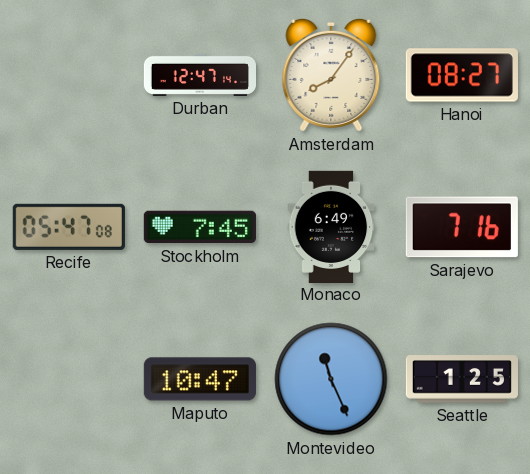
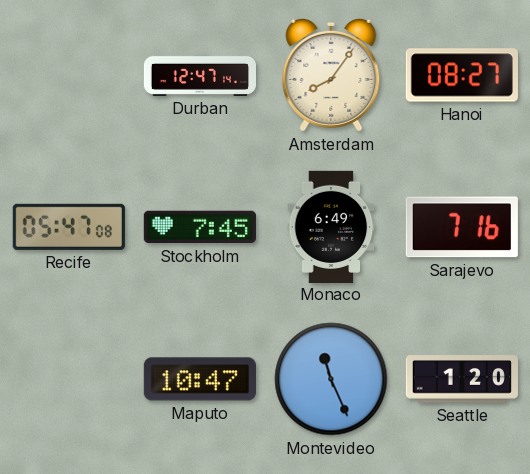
Seattle: 1:25 -> 1:20
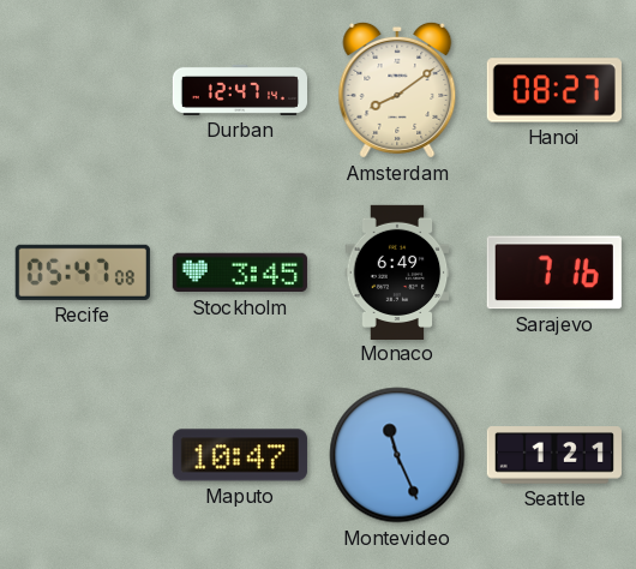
Amsterdam: 8:06 -> 8:09
Stockholm: 7:45 -> 3:45
Seattle: 1:20 -> 1:21
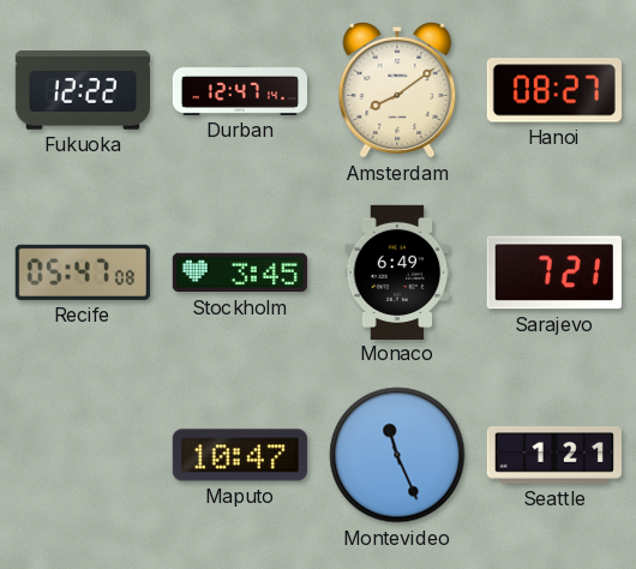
Fukuoka: none -> 12:22
Sarajevo: 7:16 -> 7:21
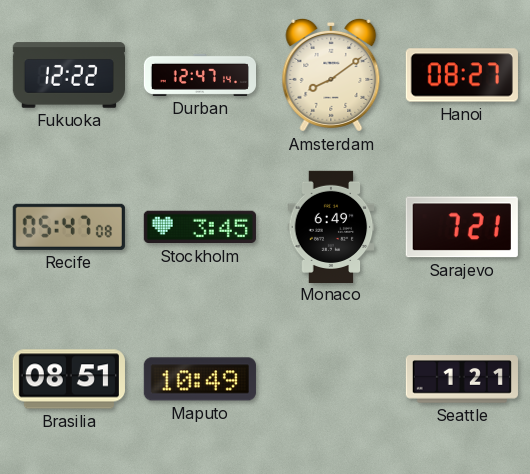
Brasilia: none -> 08:51
Maputo: 10:47 -> 10:49
Montevideo: 11:26 -> none
